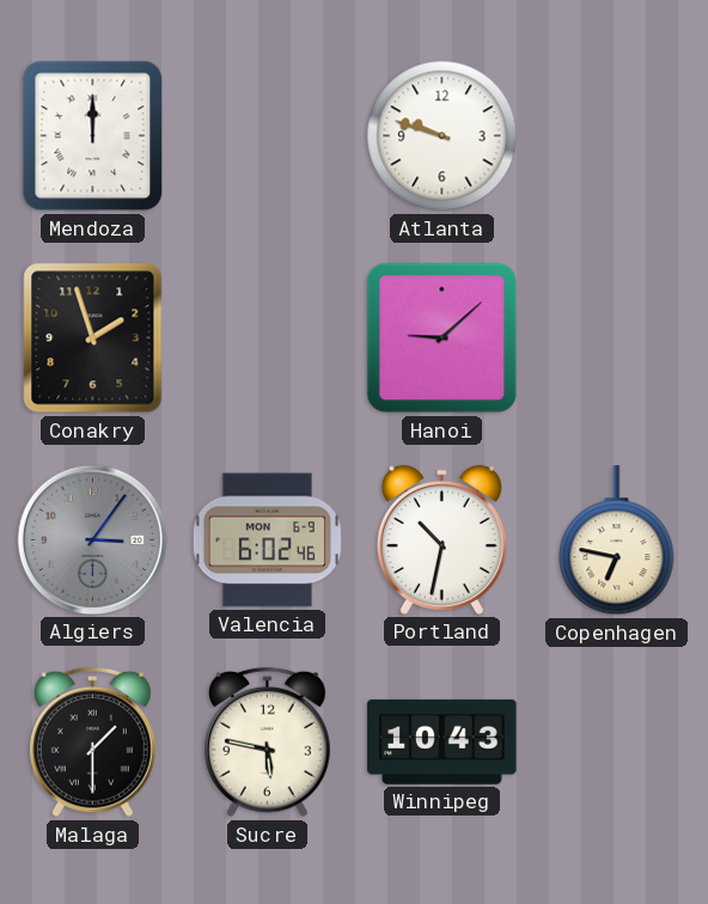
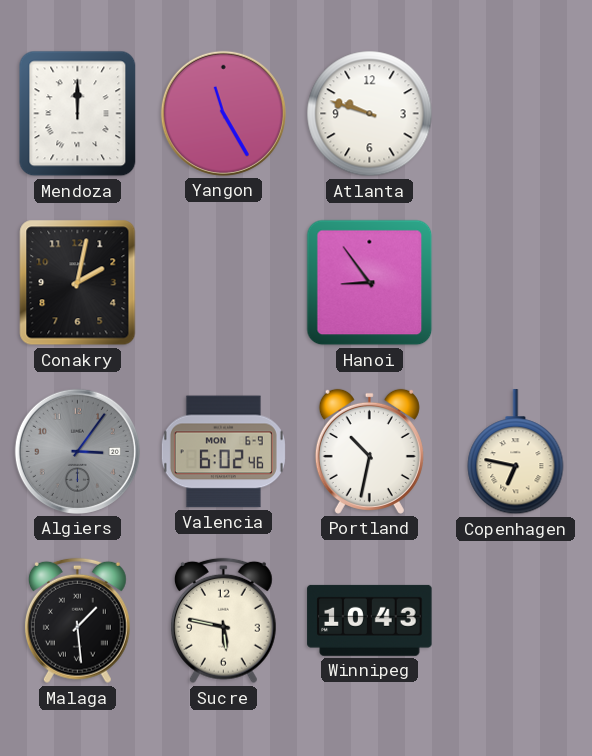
Yangon: none -> 11:25
Conakry: 1:57 -> 2:02
Hanoi: 9:08 -> 8:54
Malaga: 1:30 -> 1:29
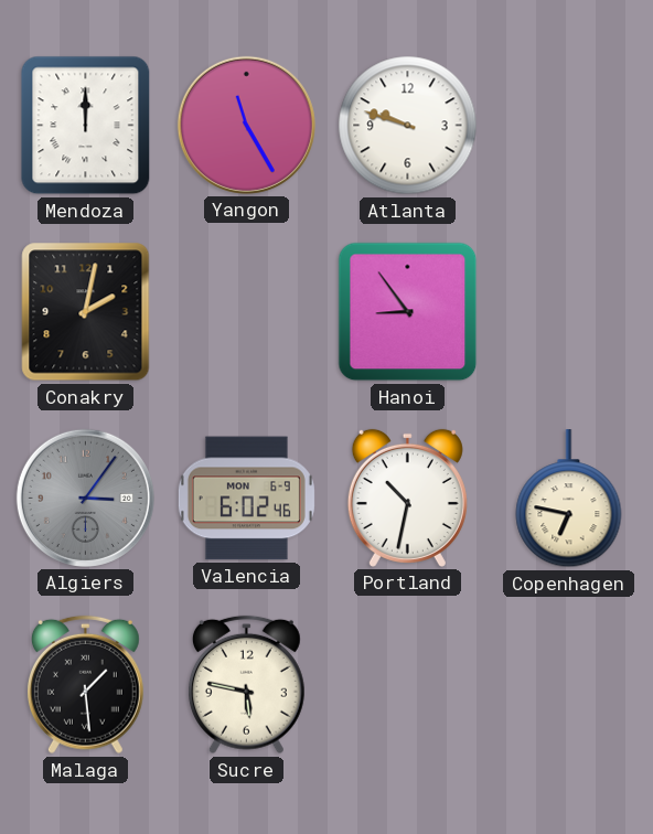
Winnipeg: 10:43 -> none
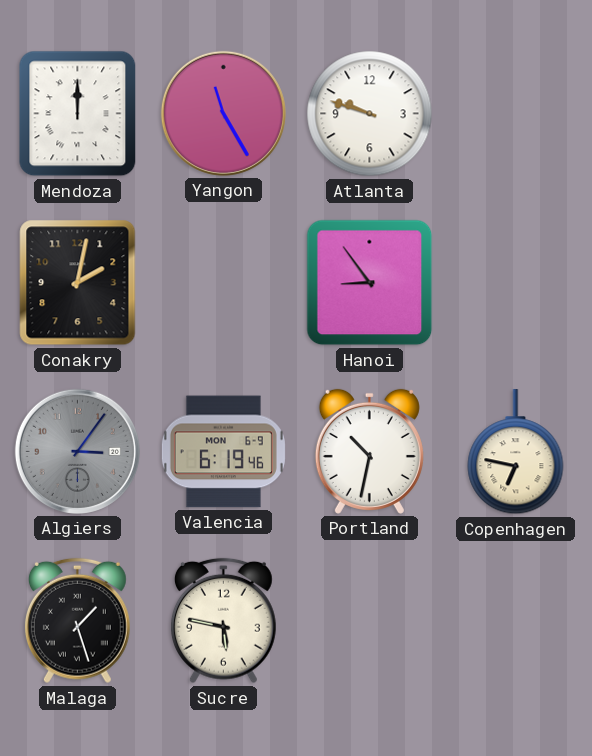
Valencia: 6:02 -> 6:19
Malaga: 1:29 -> 1:27
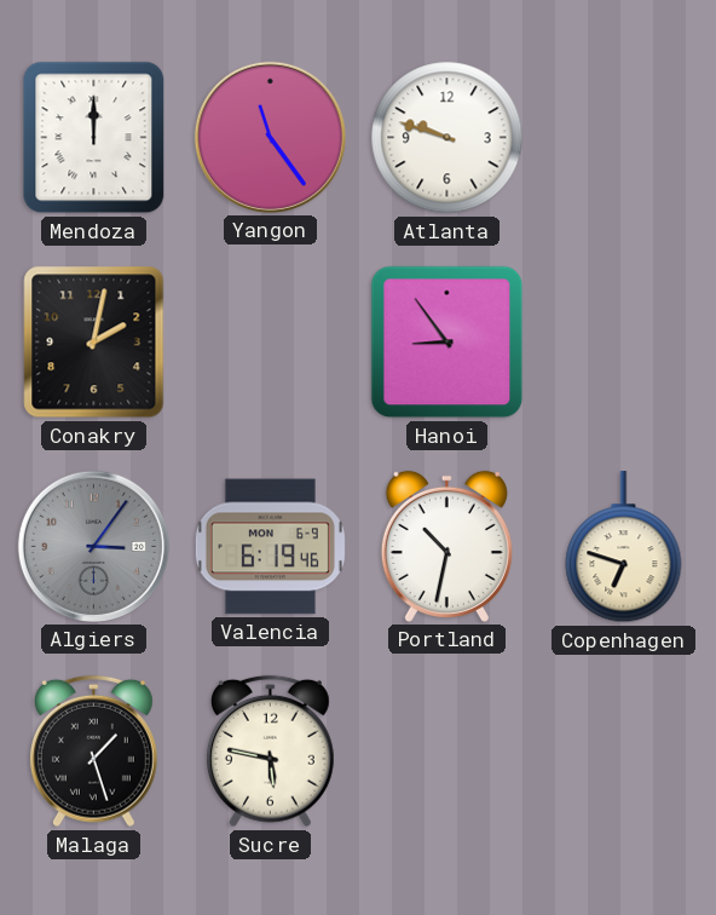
Yangon: 11:25 -> 11:24
Copenhagen: 6:47 -> 6:48
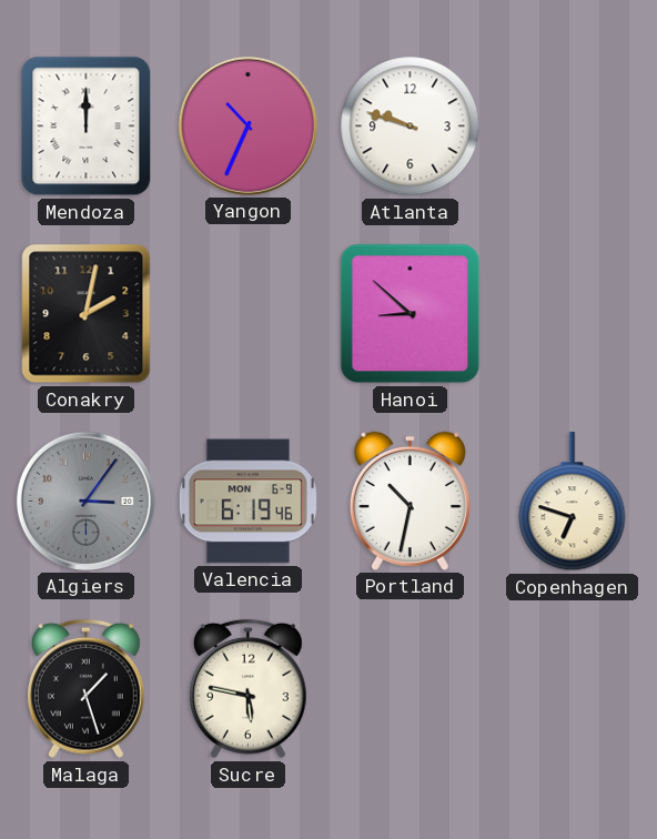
Yangon: 11:24 -> 10:34
Hanoi: 8:54 -> 8:52
